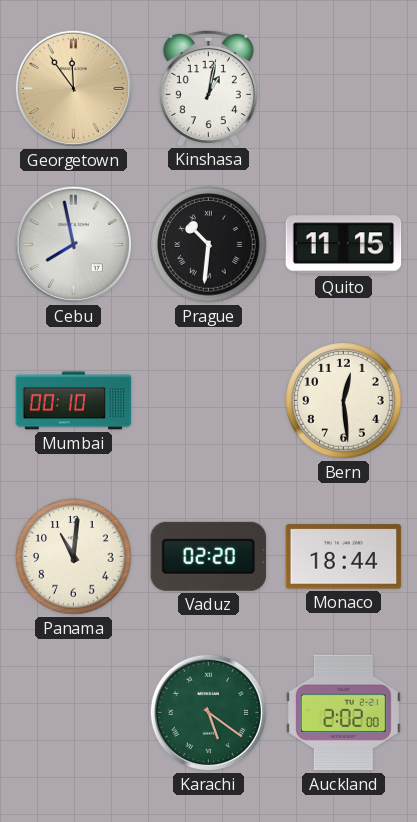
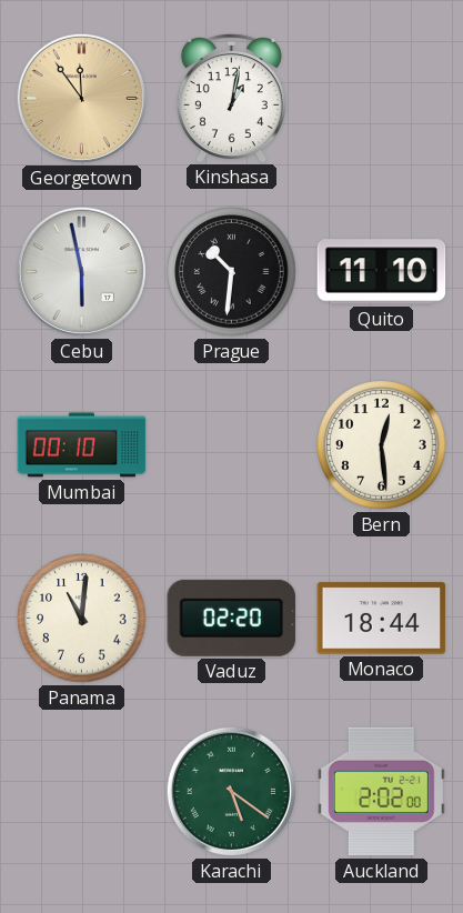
Cebu: 7:58 -> 5:58
Quito: 11:15 -> 11:10
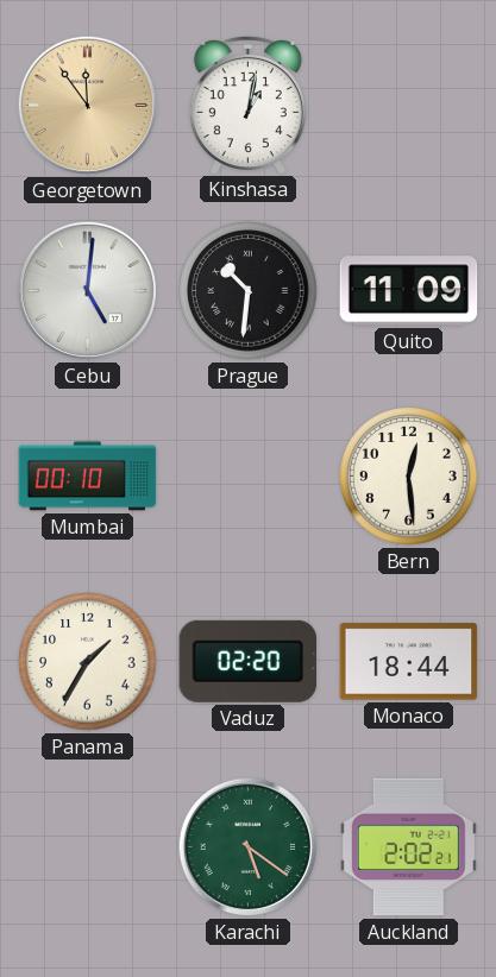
Cebu: 5:58 -> 5:01
Quito: 11:10 -> 11:09
Panama: 11:01 -> 1:35
Auckland: 2:02:00 -> 2:02:21
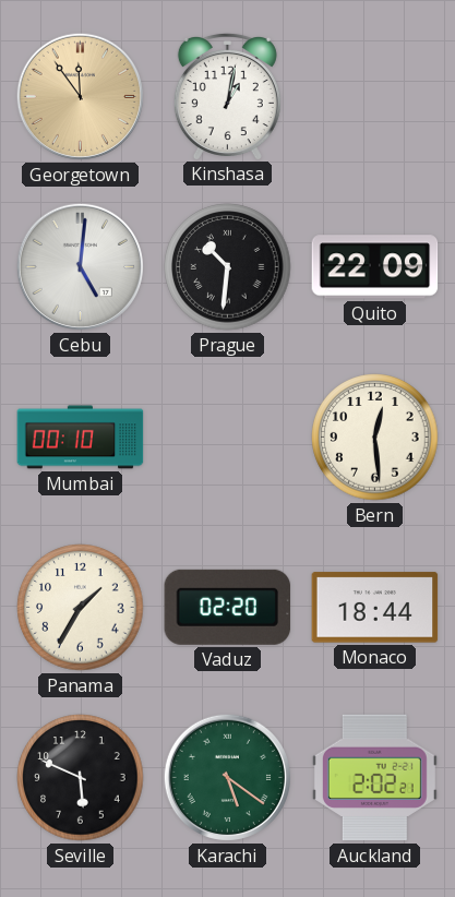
Quito: 11:09 -> 22:09
Seville: none -> 5:49
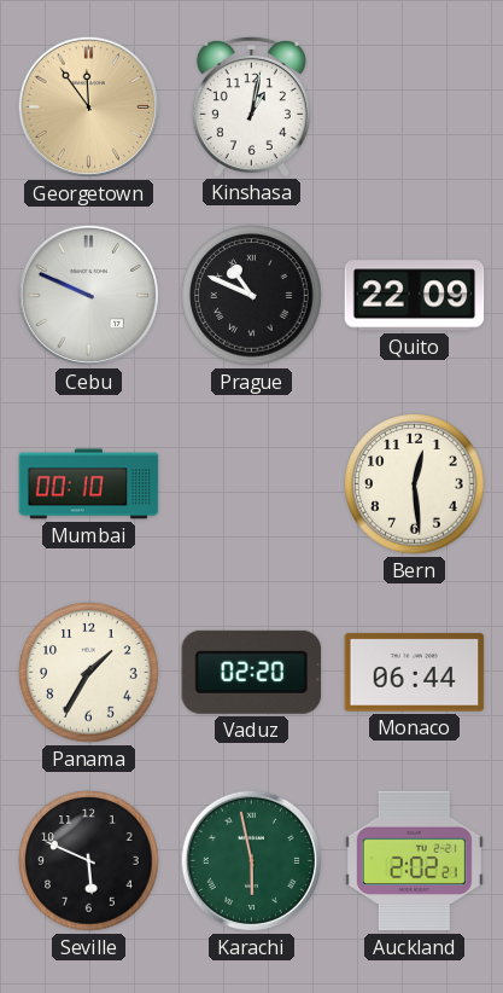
Cebu: 5:01 -> 9:49
Prague: 10:31 -> 10:49
Monaco: 18:44 -> 06:44
Karachi: 5:21 -> 5:58
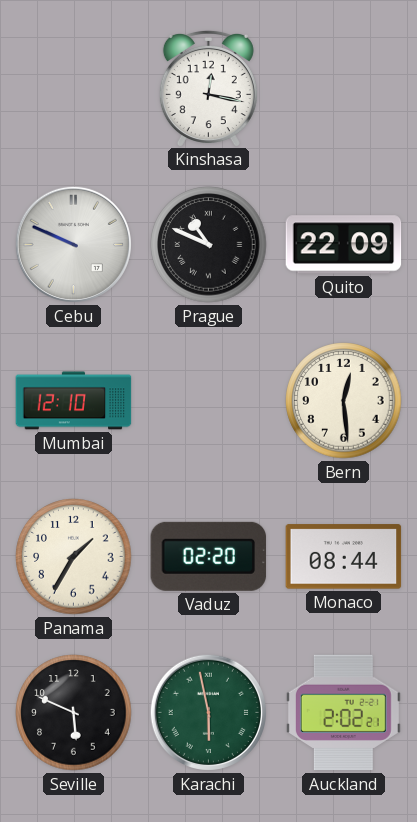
Georgetown: 11:54 -> none
Kinshasa: 1:02 -> 12:17
Mumbai: 00:10 -> 12:10
Monaco: 06:44 -> 08:44
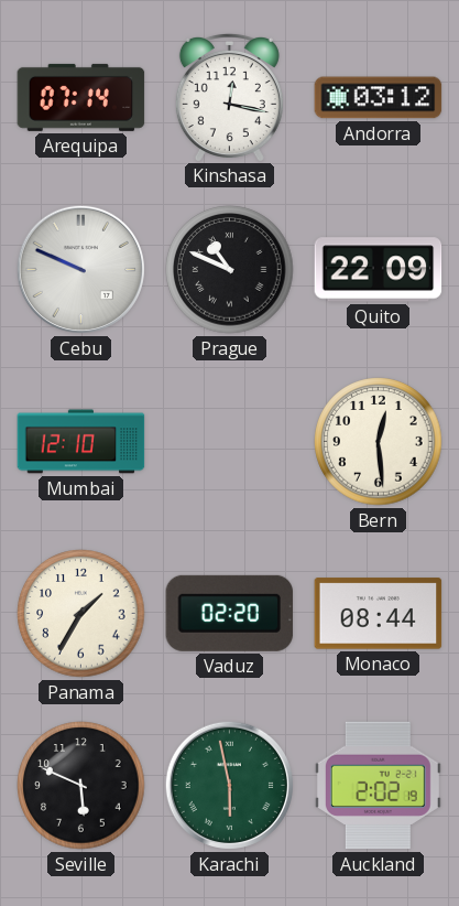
Arequipa: none -> 07:14
Andorra: none -> 03:12
Auckland: 2:02:21 -> 2:02:19
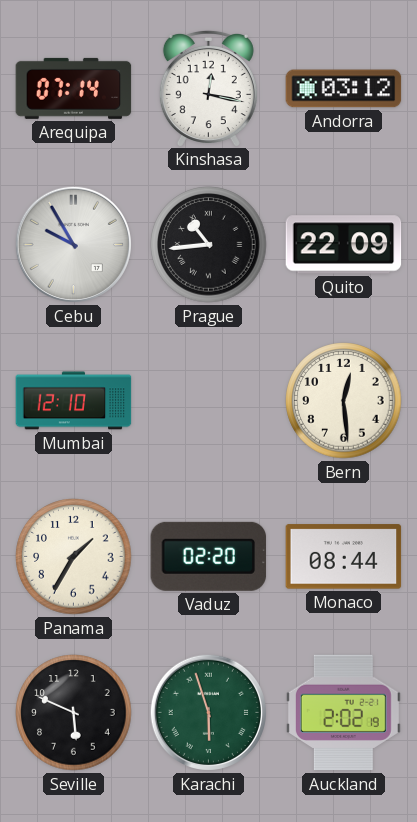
Cebu: 9:49 -> 9:55
Prague: 10:49 -> 10:44
Karachi: 5:58 -> 5:57
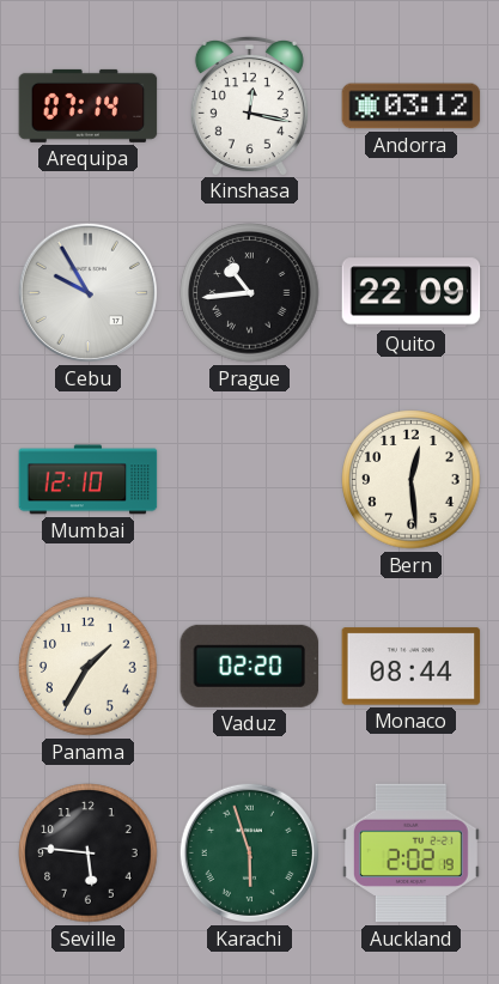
Seville: 5:49 -> 5:46
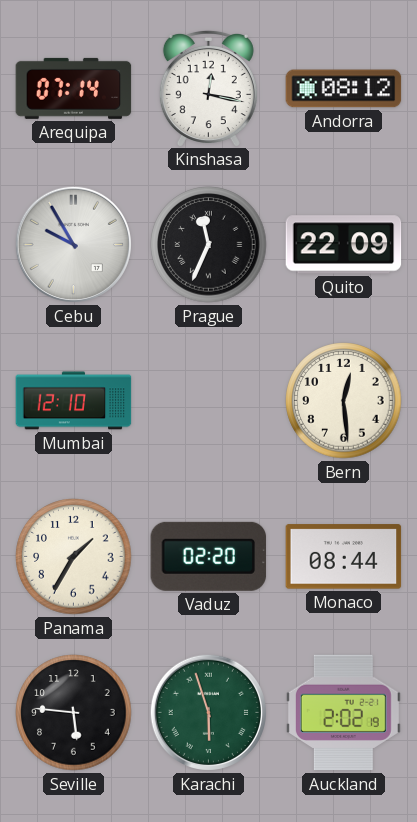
Andorra: 03:12 -> 08:12
Prague: 10:44 -> 11:34
